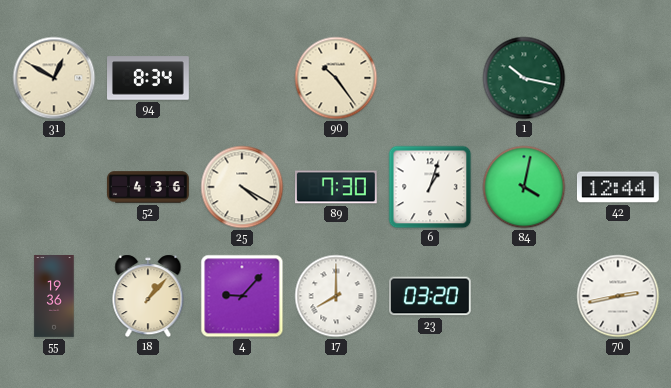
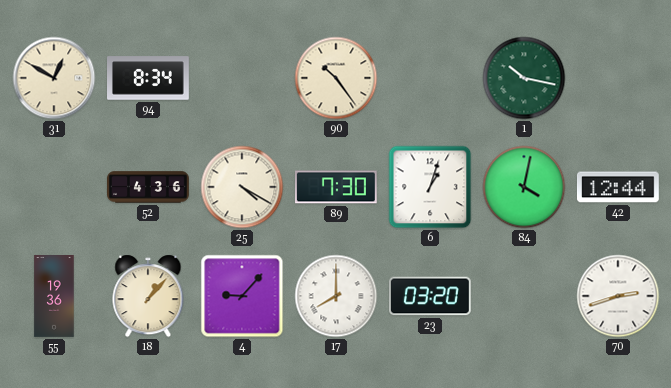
70: 2:43 -> 2:42
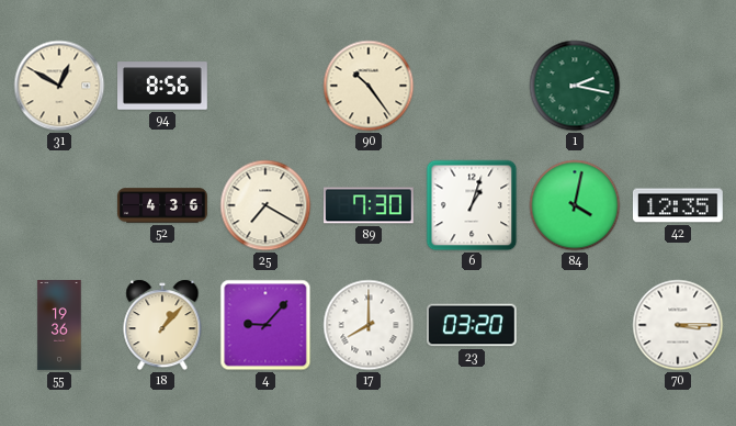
94: 8:34 -> 8:56
1: 10:17 -> 2:17
25: 4:20 -> 7:20
42: 12:44 -> 12:35
70: 2:42 -> 3:15
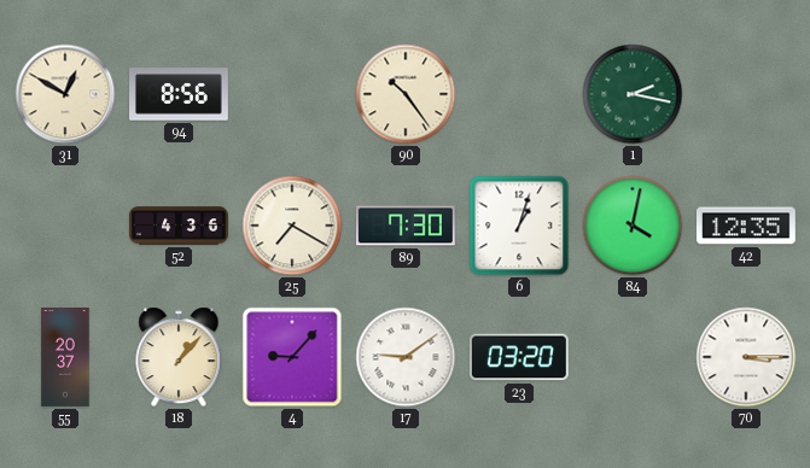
55: 19:36 -> 20:37
17: 8:00 -> 9:09
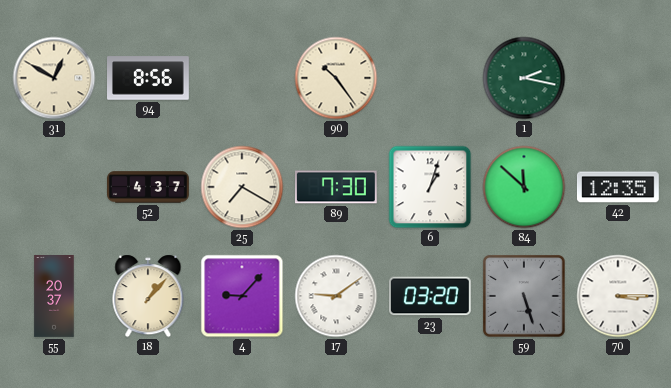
52: 4:36 -> 4:37
84: 4:02 -> 11:52
59: none -> 5:27
